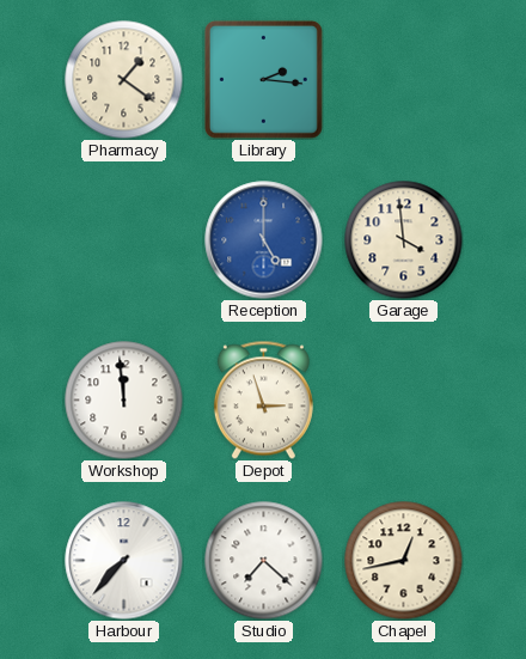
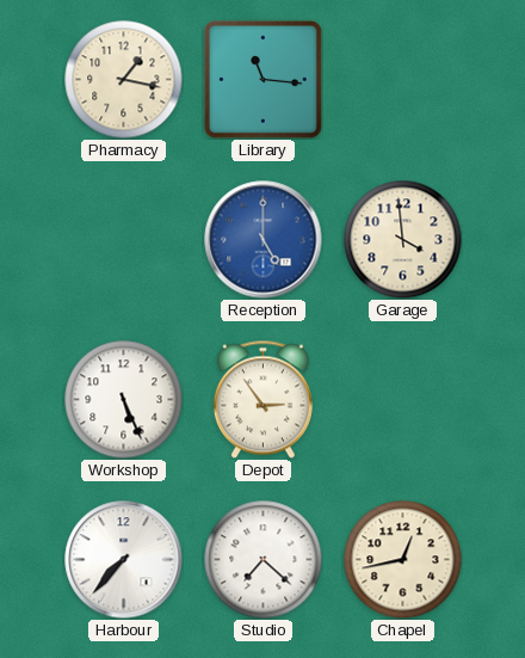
Pharmacy: 1:21 -> 1:17
Library: 2:16 -> 11:16
Workshop: 11:59 -> 5:26
Depot: 2:57 -> 2:54
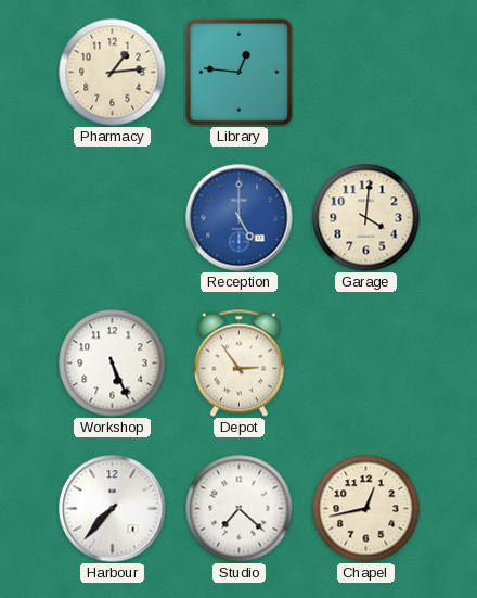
Pharmacy: 1:17 -> 1:14
Library: 11:16 -> 12:46
Garage: 3:59 -> 4:01
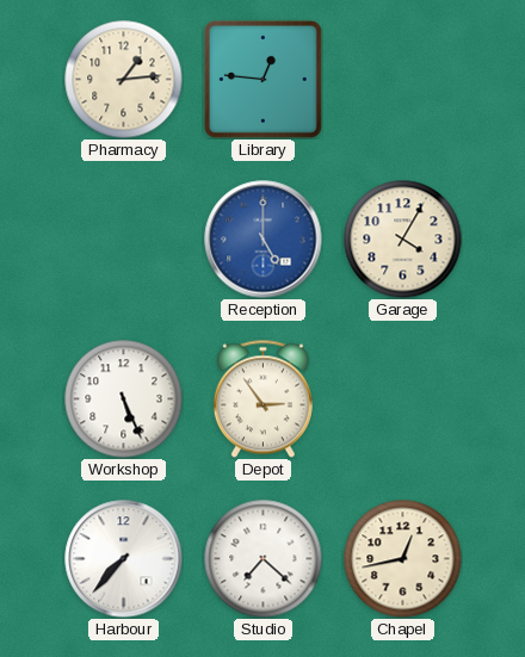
Garage: 4:01 -> 4:05
